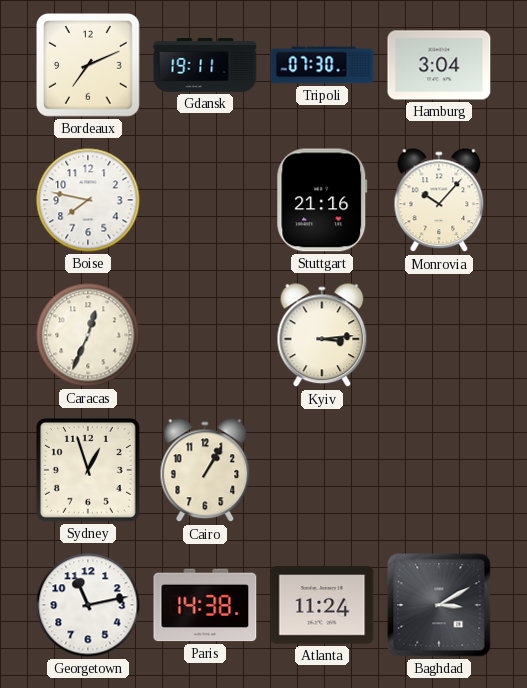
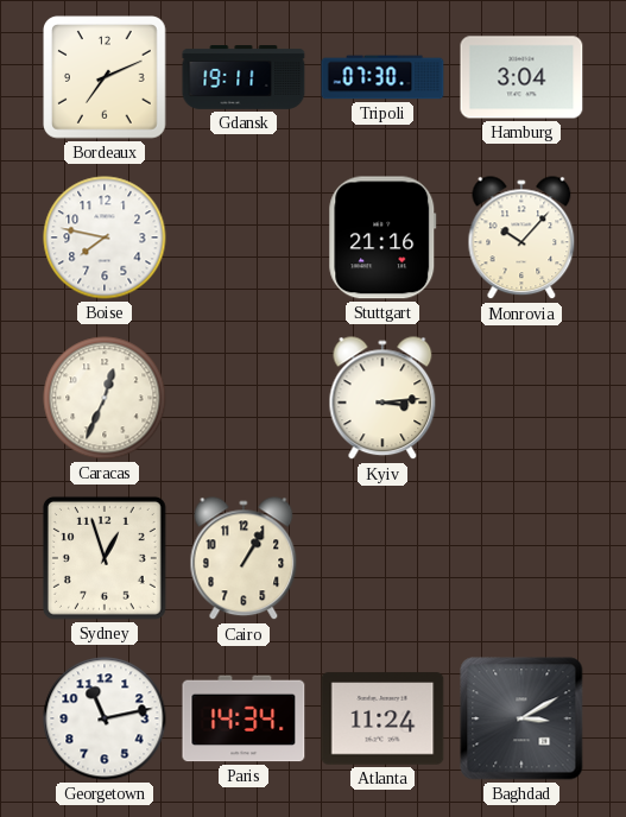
Paris: 14:38 -> 14:34
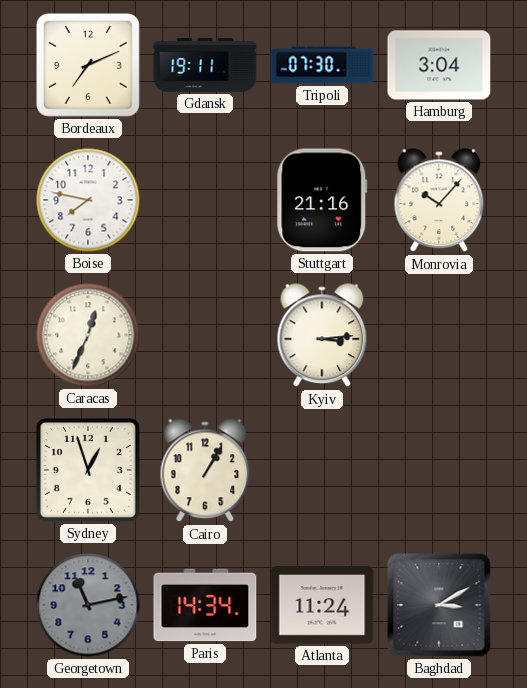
Georgetown dial: white -> grey
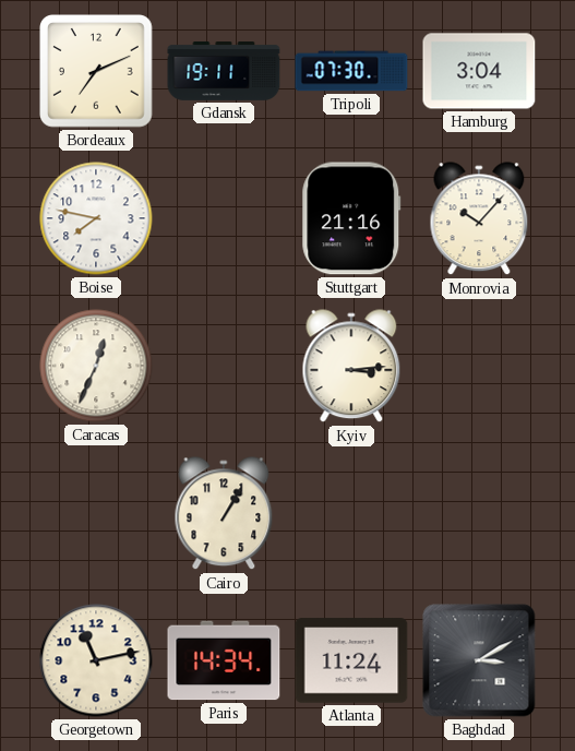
Sydney: 12:57 -> none
Georgetown dial: grey -> cream
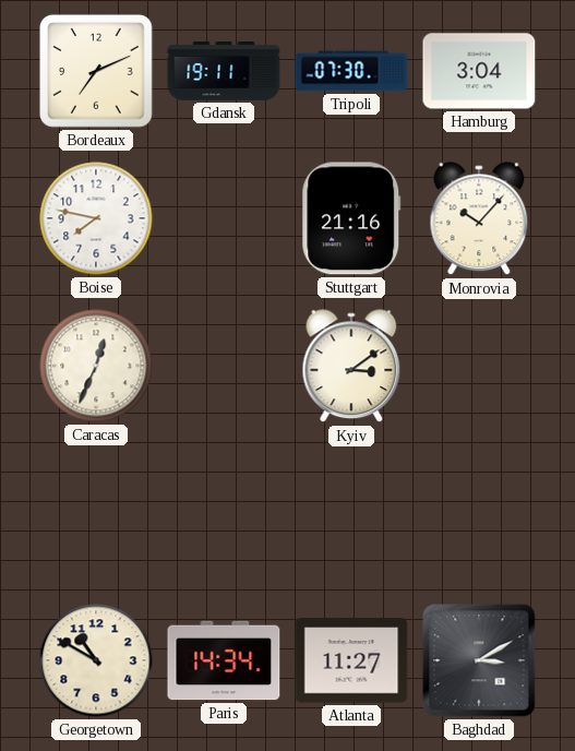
Kyiv: 3:14 -> 3:09
Cairo: 1:05 -> none
Georgetown: 11:13 -> 10:50
Atlanta: 11:24 -> 11:27
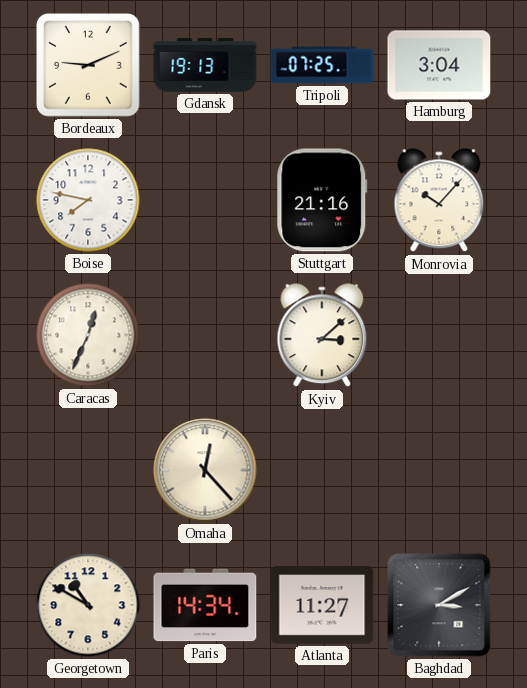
Bordeaux: 7:11 -> 9:11
Gdansk: 19:11 -> 19:13
Tripoli: 07:30 -> 07:25
Kyiv: 3:09 -> 3:08
Omaha: none -> 12:23
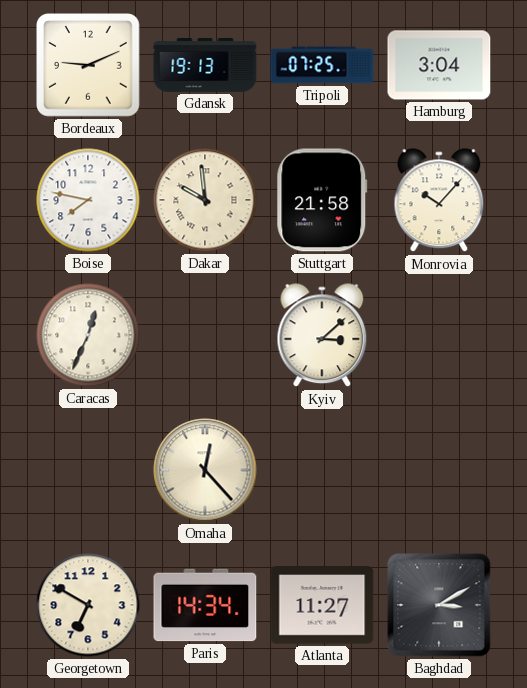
Dakar: none -> 9:59
Stuttgart: 21:16 -> 21:58
Georgetown: 10:50 -> 6:50
